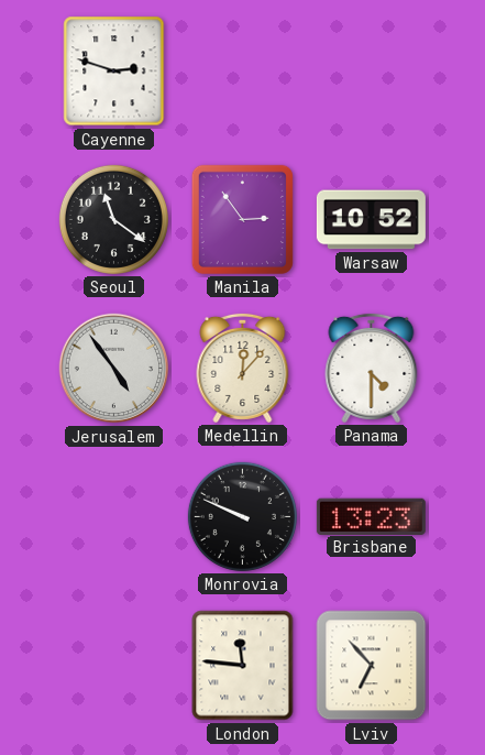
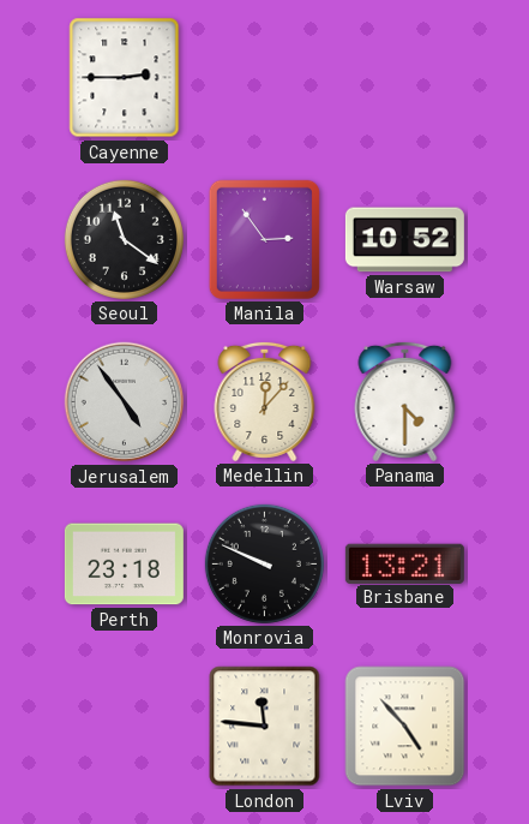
Cayenne: 2:48 -> 2:45
Perth: none -> 23:18
Brisbane: 13:23 -> 13:21
Lviv: 6:53 -> 4:53
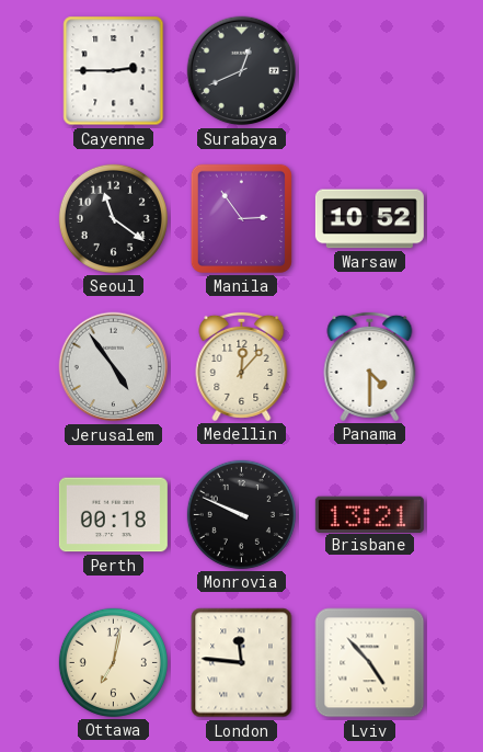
Surabaya: none -> 12:41
Perth: 23:18 -> 00:18
Ottawa: none -> 7:02
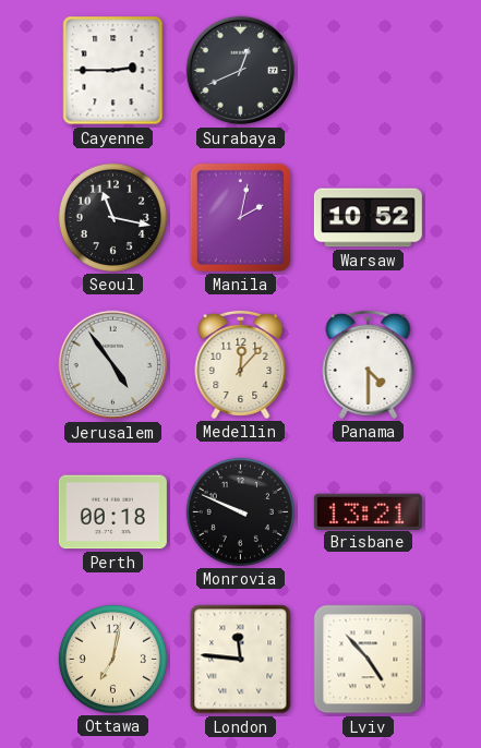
Seoul: 11:21 -> 11:17
Manila: 2:54 -> 2:02
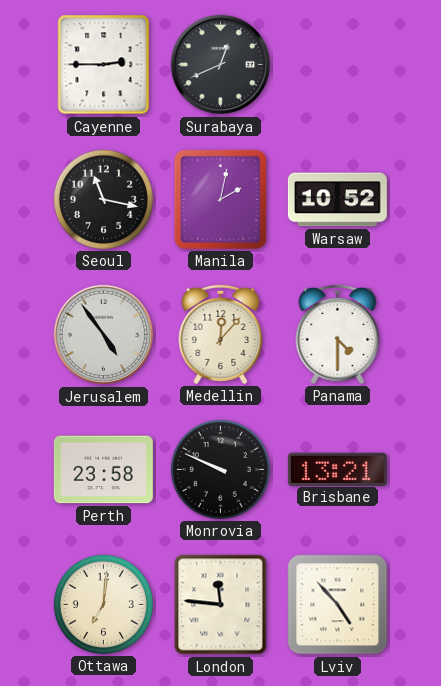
Perth: 00:18 -> 23:58
Ottawa: 7:02 -> 7:01
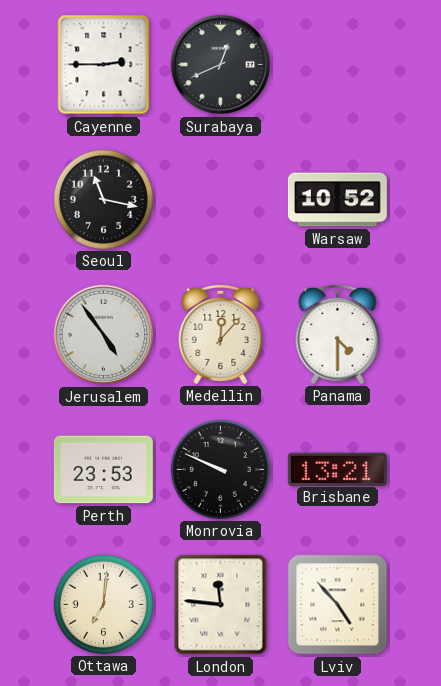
Manila: 2:02 -> none
Perth: 23:58 -> 23:53
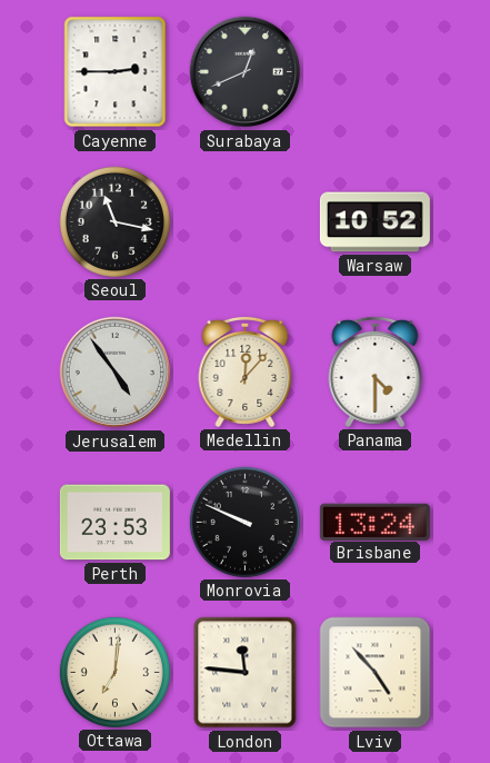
Brisbane: 13:21 -> 13:24
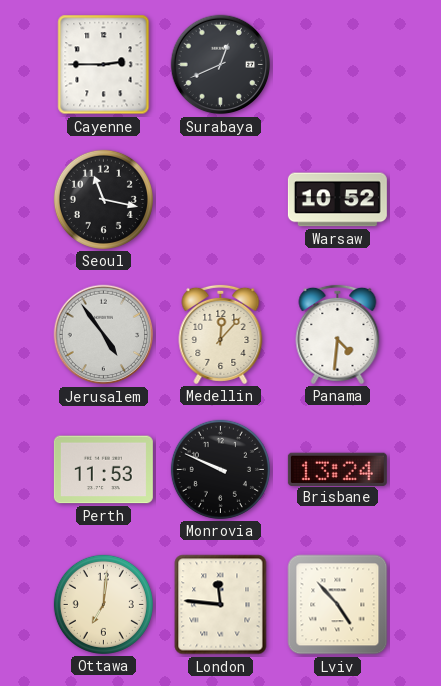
Panama: 4:30 -> 4:31
Perth: 23:53 -> 11:53
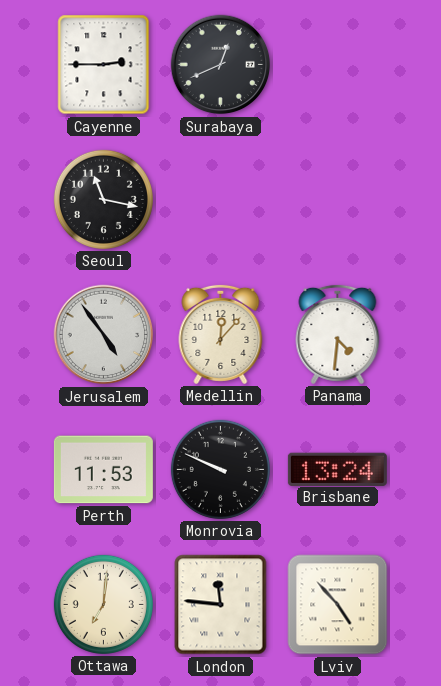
Warsaw: 10:52 -> none
